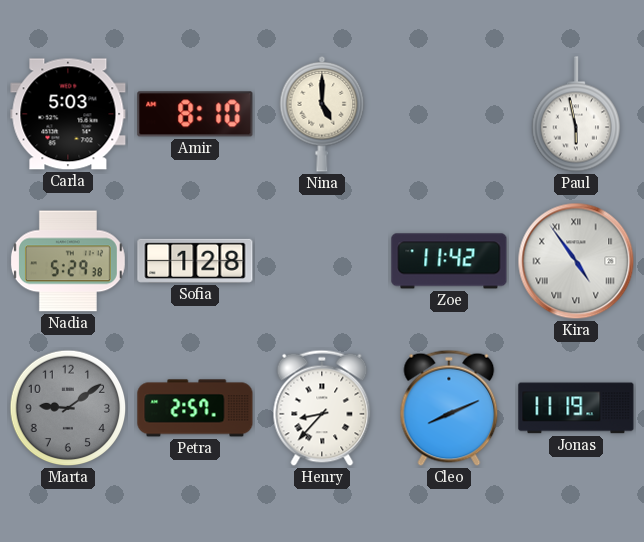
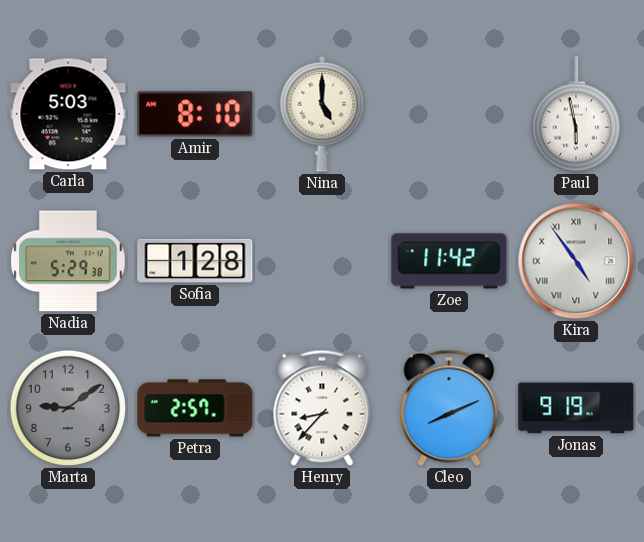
Jonas: 11:19 -> 9:19
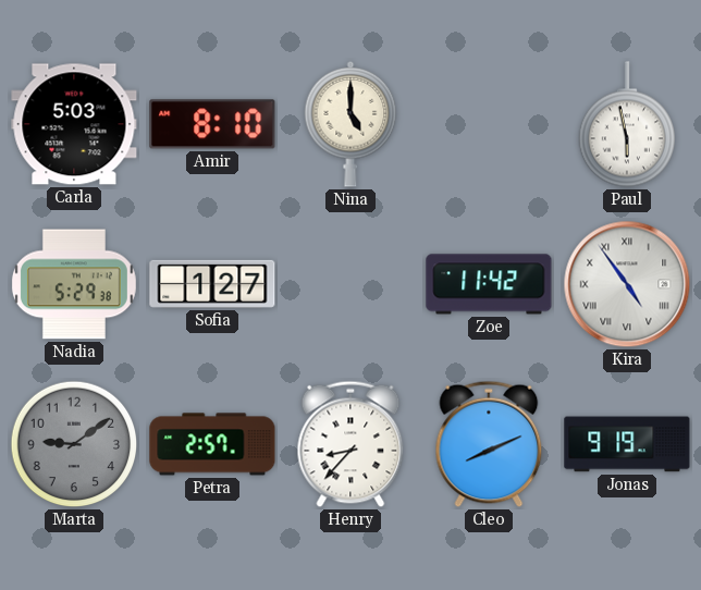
Sofia: 1:28 -> 1:27
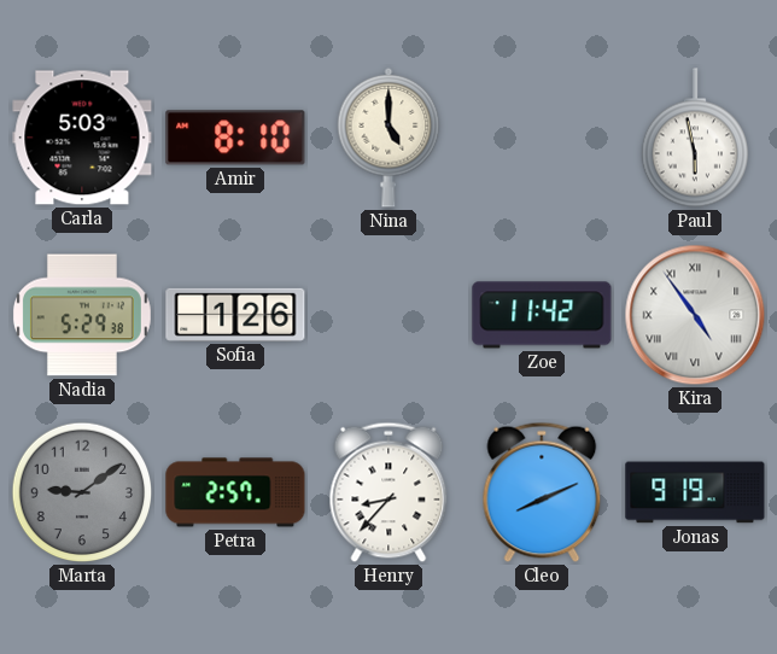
Sofia: 1:27 -> 1:26
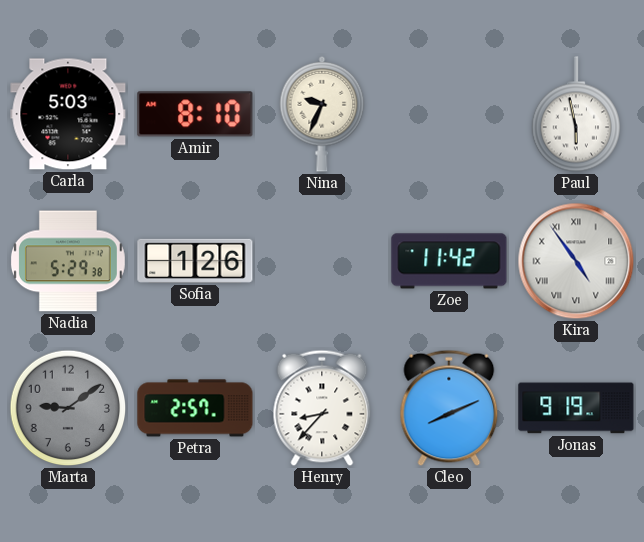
Nina: 5:00 -> 9:34
